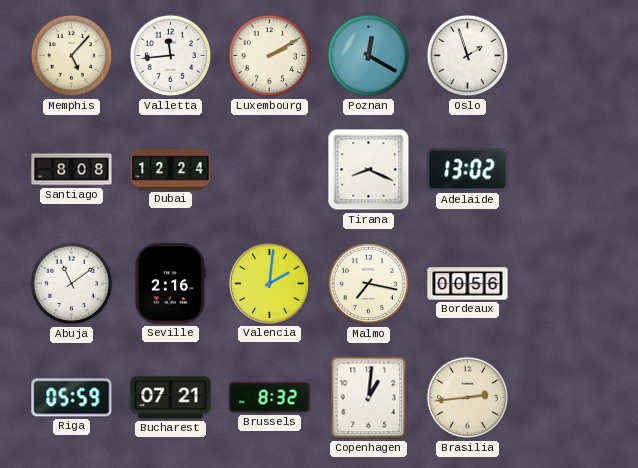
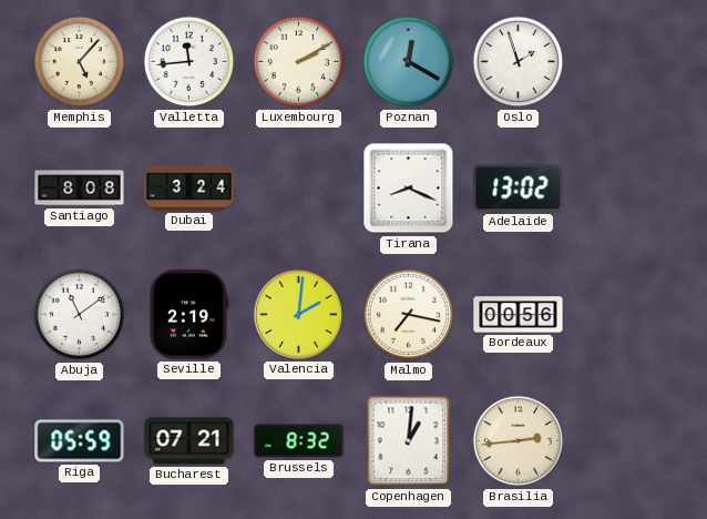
Dubai: 12:24 -> 3:24
Seville: 2:16 -> 2:19
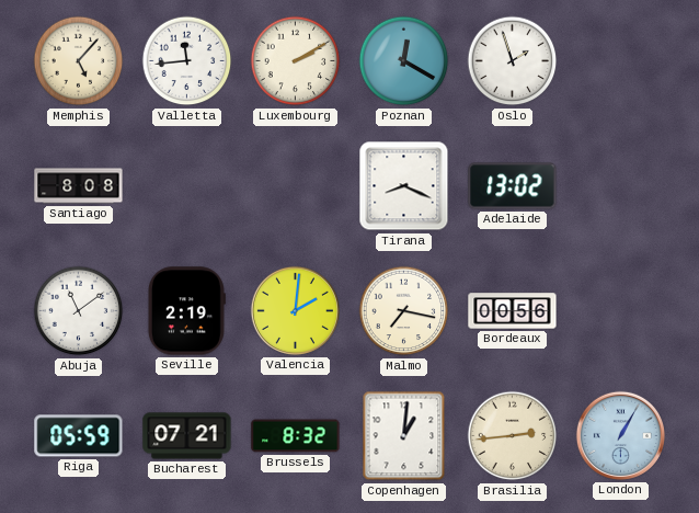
Dubai: 3:24 -> none
London: none -> 1:05
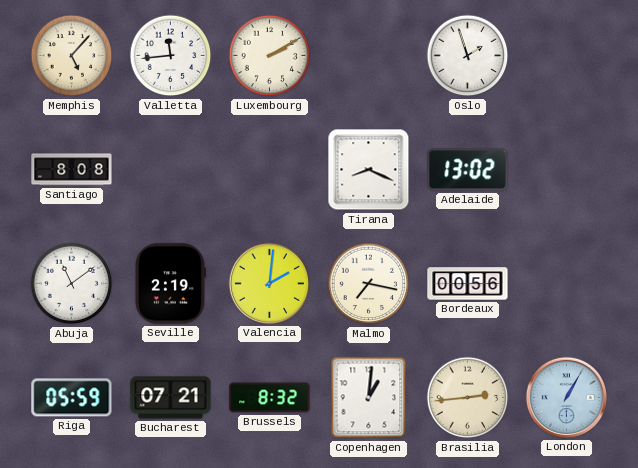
Poznan: 12:20 -> none
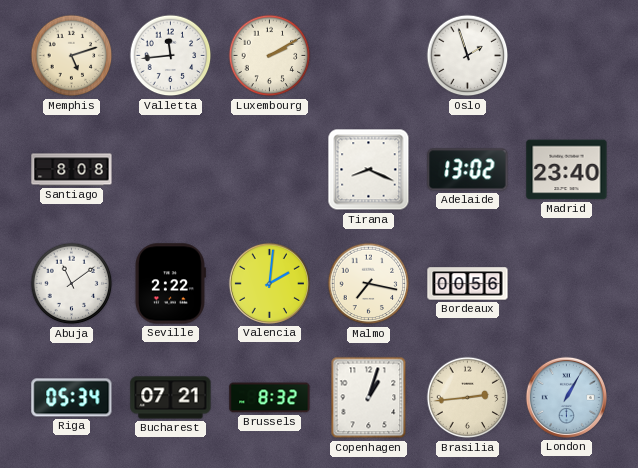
Memphis: 5:07 -> 5:12
Madrid: none -> 23:40
Seville: 2:19 -> 2:22
Riga: 05:59 -> 05:34
Copenhagen: 1:01 -> 1:03
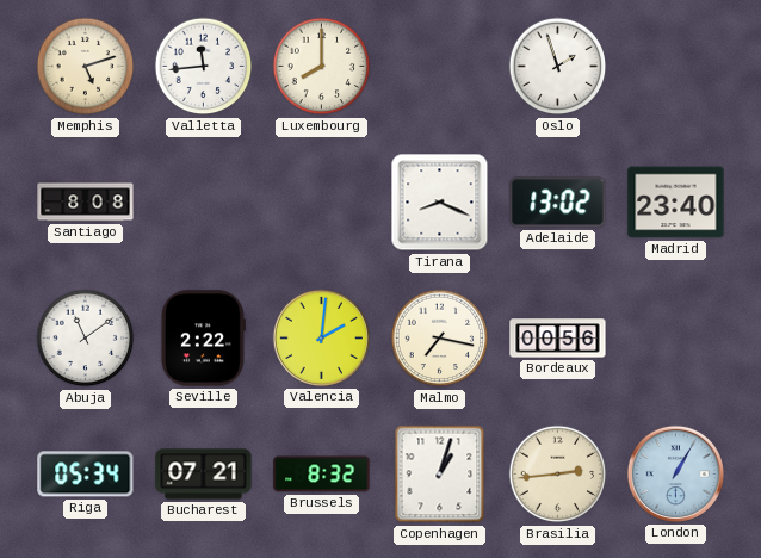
Luxembourg: 2:10 -> 8:00
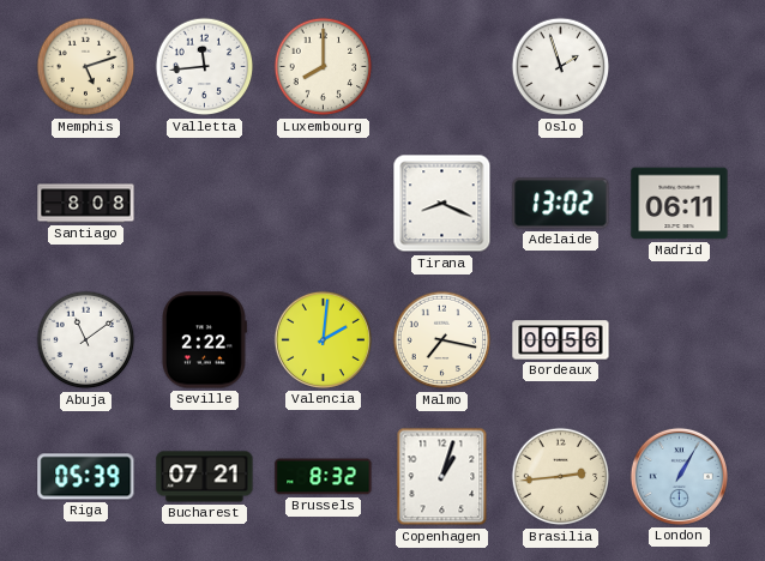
Madrid: 23:40 -> 06:11
Riga: 05:34 -> 05:39
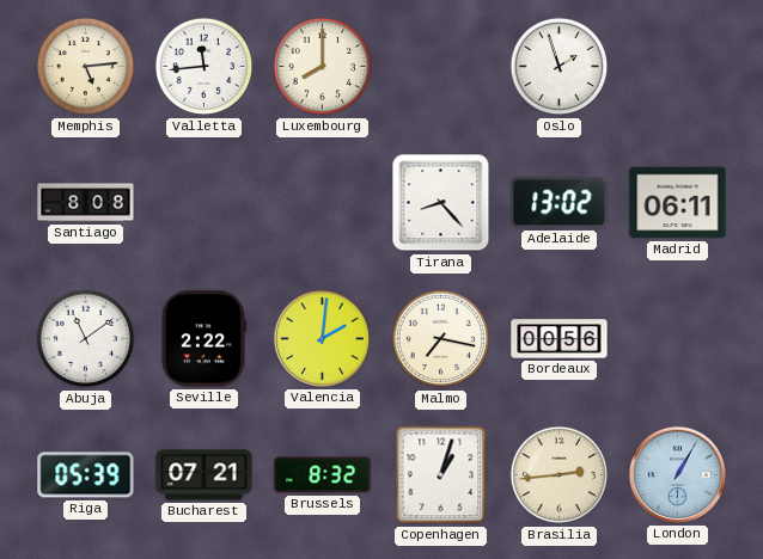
Memphis: 5:12 -> 5:14
Tirana: 8:19 -> 8:23
